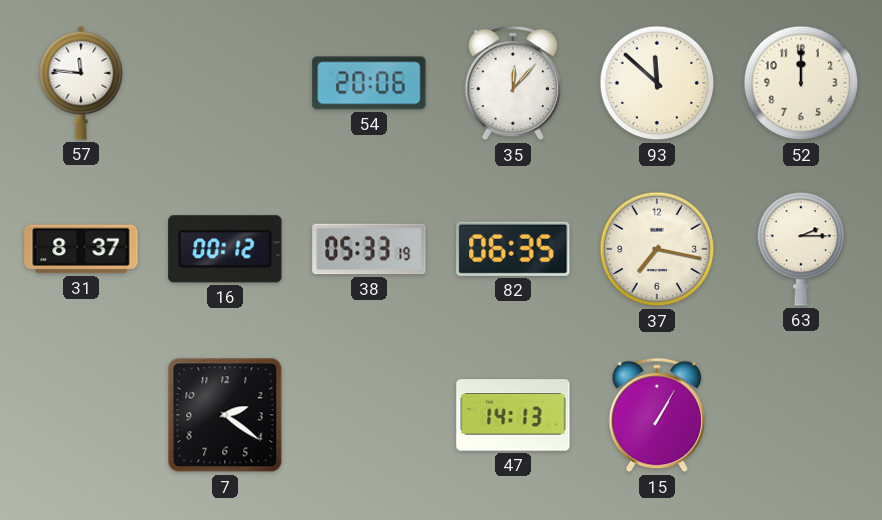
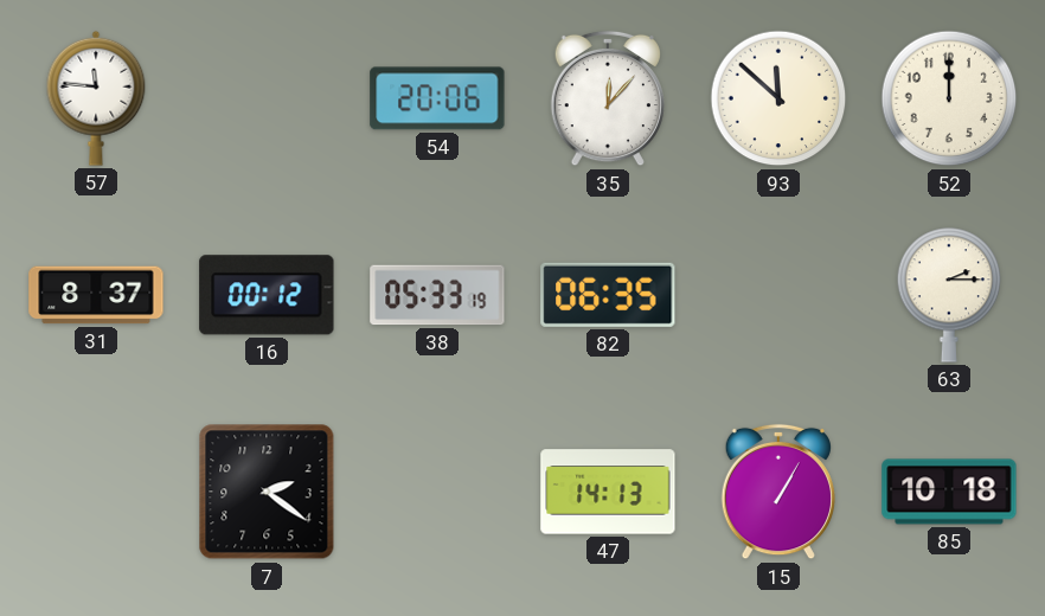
37: 7:17 -> none
85: none -> 10:18
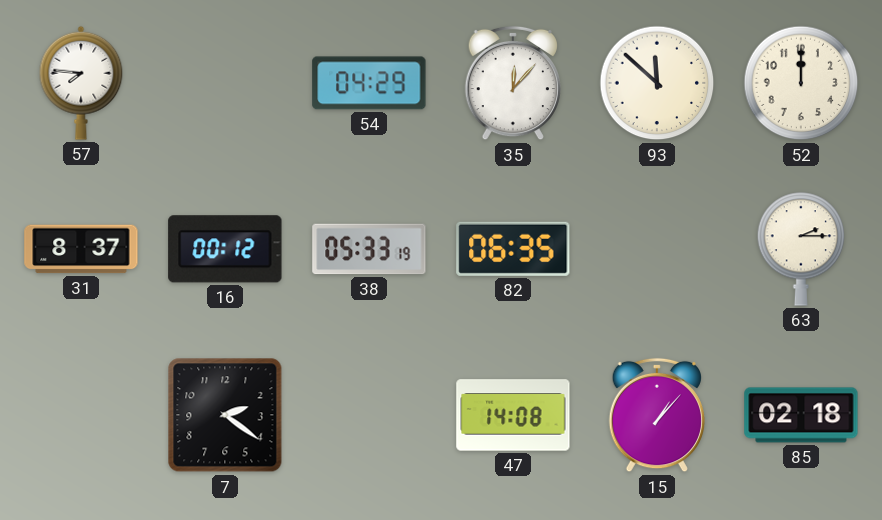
57: 11:46 -> 7:46
54: 20:06 -> 04:29
47: 14:13 -> 14:08
15: 1:05 -> 1:07
85: 10:18 -> 02:18
